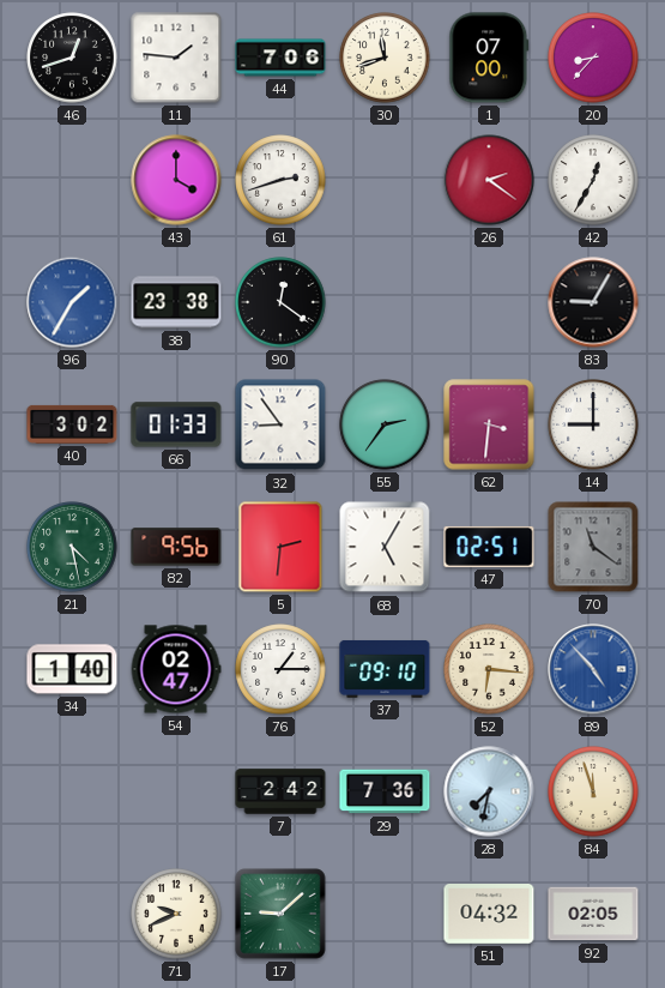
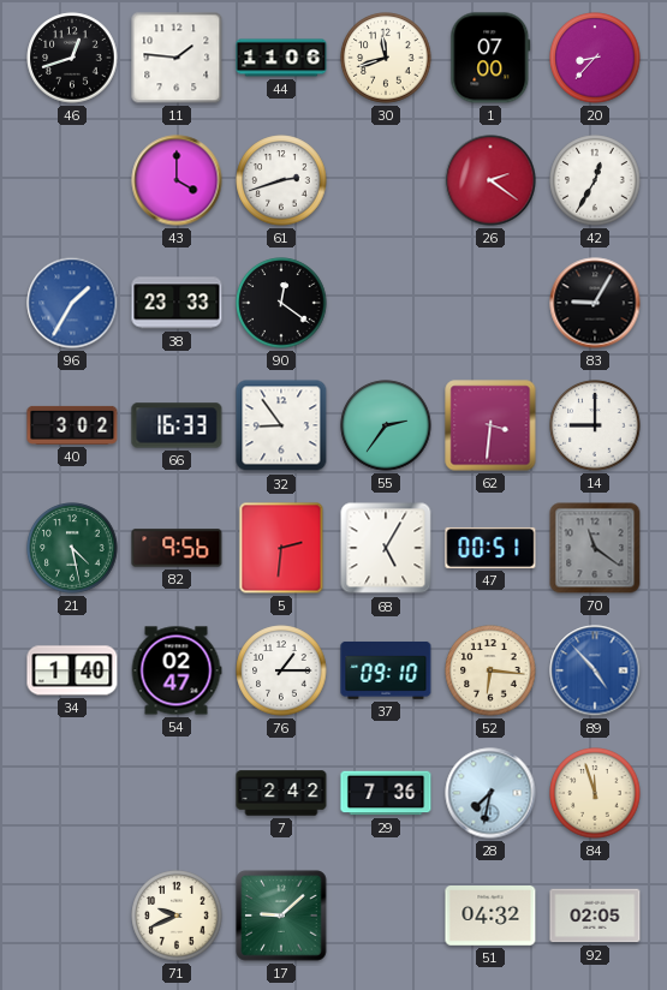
44: 7:06 -> 11:06
38: 23:38 -> 23:33
66: 01:33 -> 16:33
47: 02:51 -> 00:51
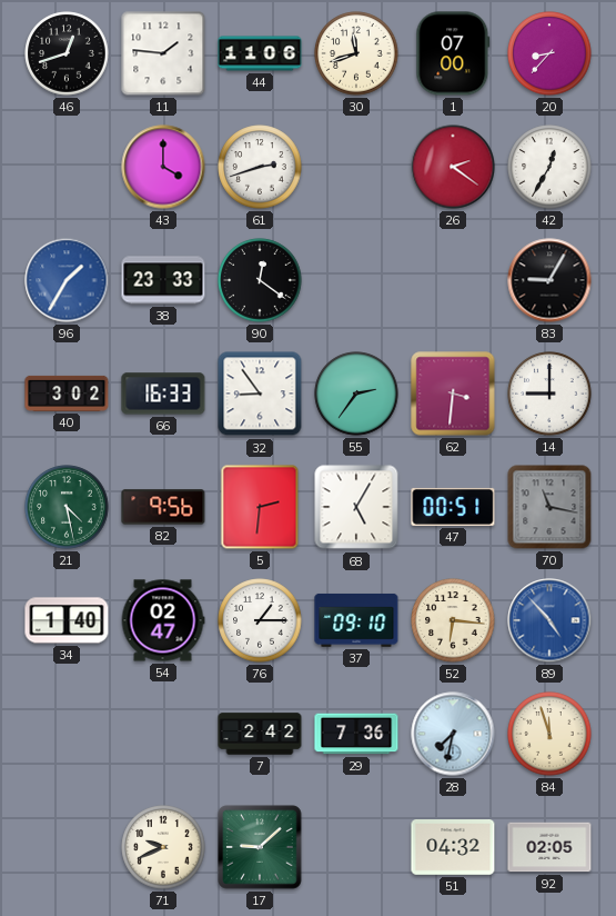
70: 11:21 -> 11:17
